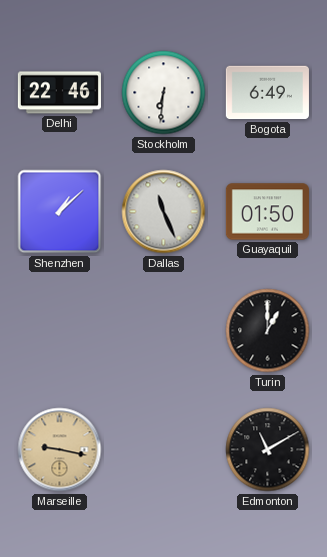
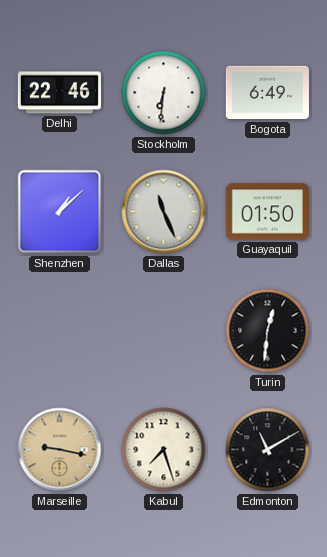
Turin: 1:00 -> 12:31
Kabul: none -> 7:27
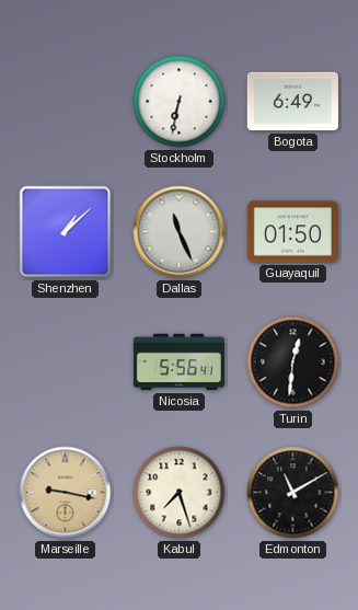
Delhi: 22:46 -> none
Stockholm: 6:31 -> 6:32
Nicosia: none -> 5:56
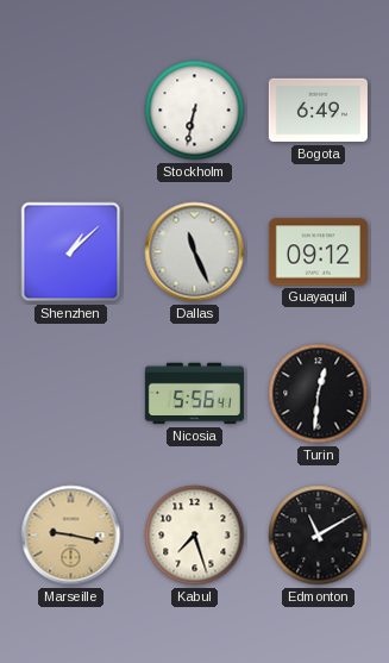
Guayaquil: 01:50 -> 09:12
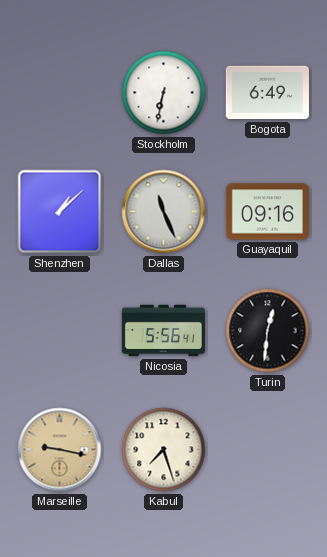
Guayaquil: 09:12 -> 09:16
Edmonton: 11:10 -> none
